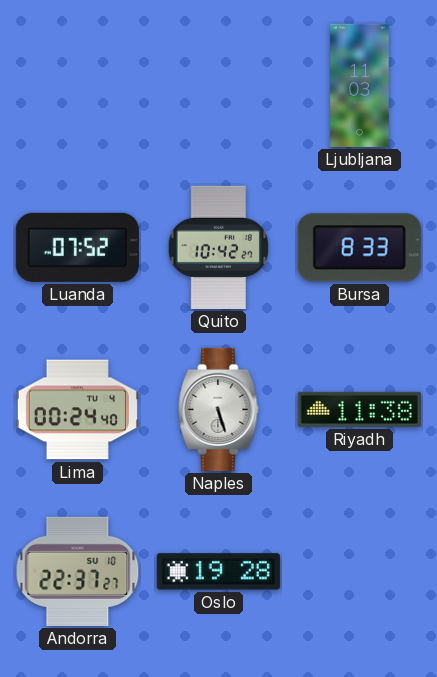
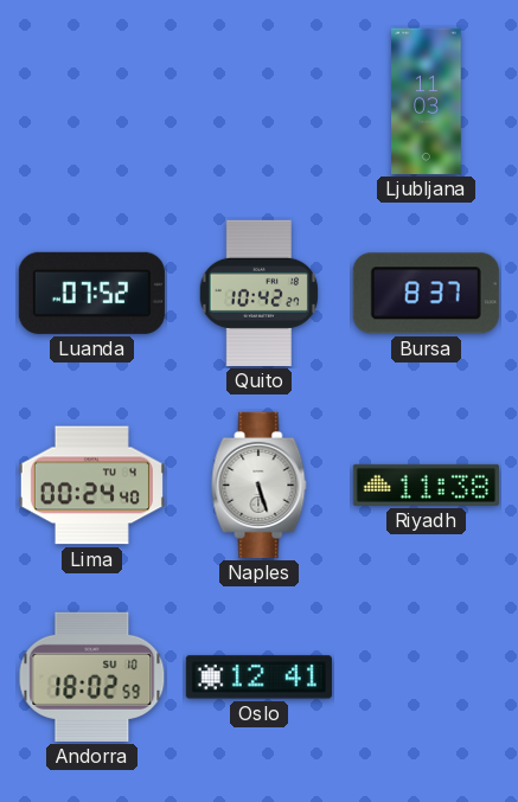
Bursa: 8:33 -> 8:37
Andorra: 22:37 -> 18:02
Oslo: 19:28 -> 12:41
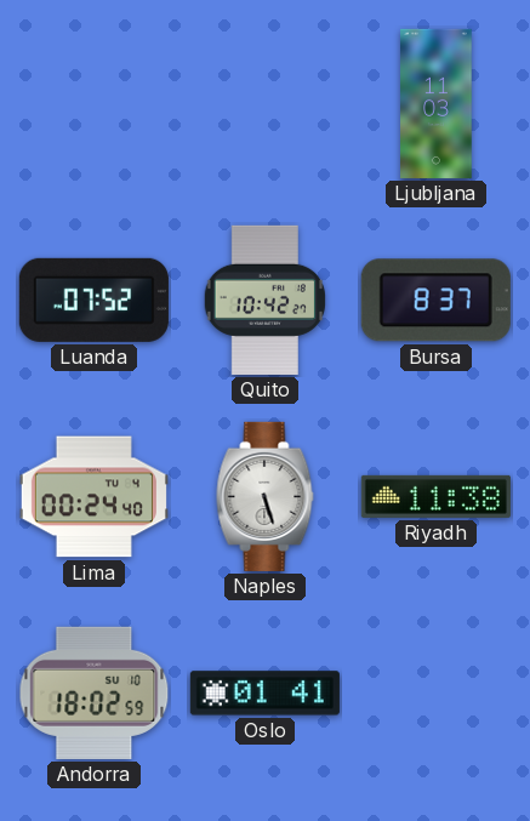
Oslo: 12:41 -> 01:41
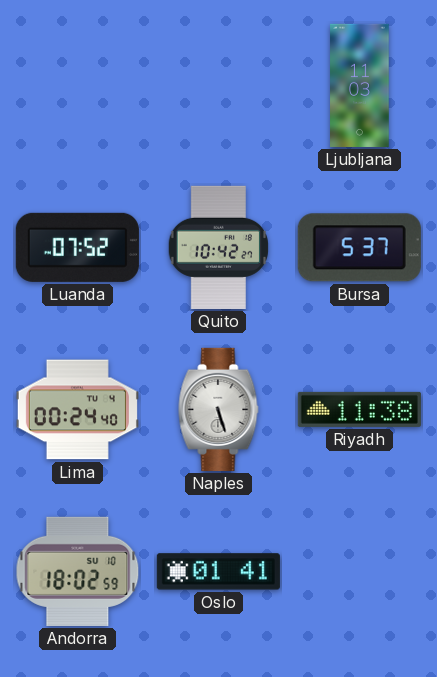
Bursa: 8:37 -> 5:37
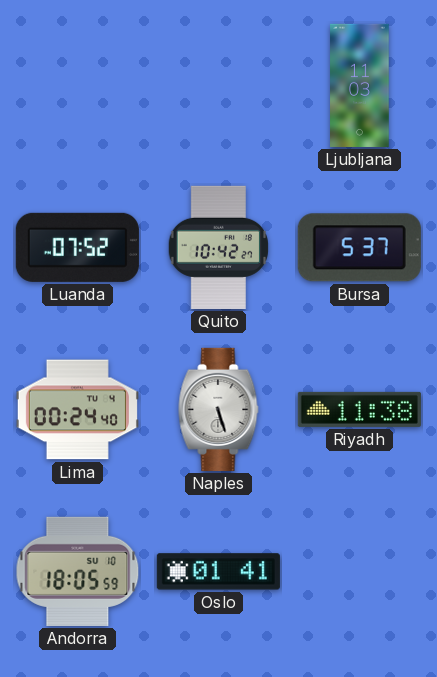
Andorra: 18:02 -> 18:05
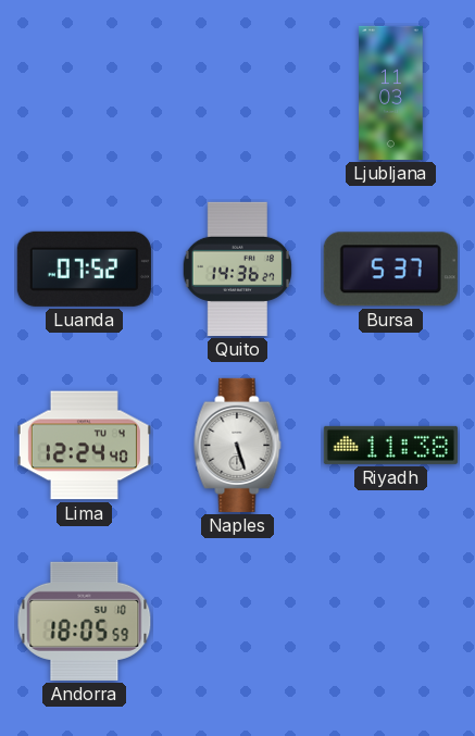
Quito: 10:42 -> 14:36
Lima: 00:24 -> 12:24
Oslo: 01:41 -> none
